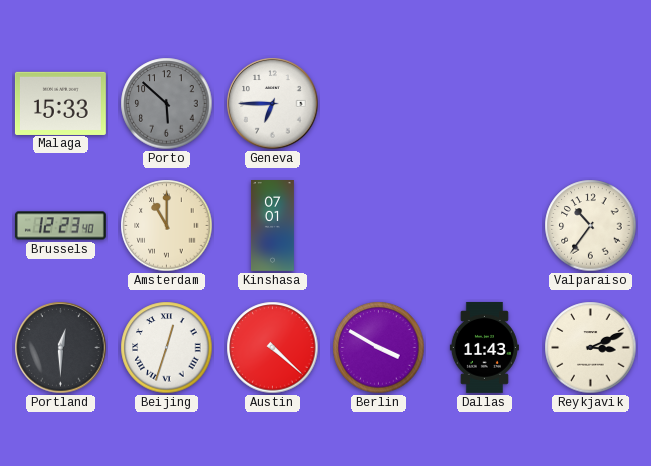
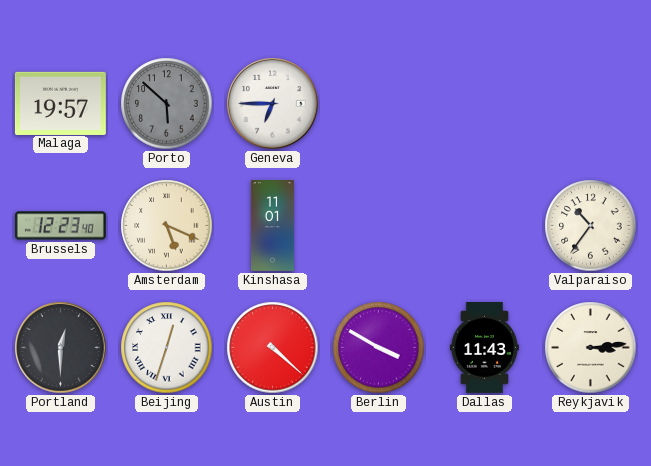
Malaga: 15:33 -> 19:57
Amsterdam: 11:00 -> 5:19
Kinshasa: 07:01 -> 11:01
Reykjavik: 3:11 -> 3:14
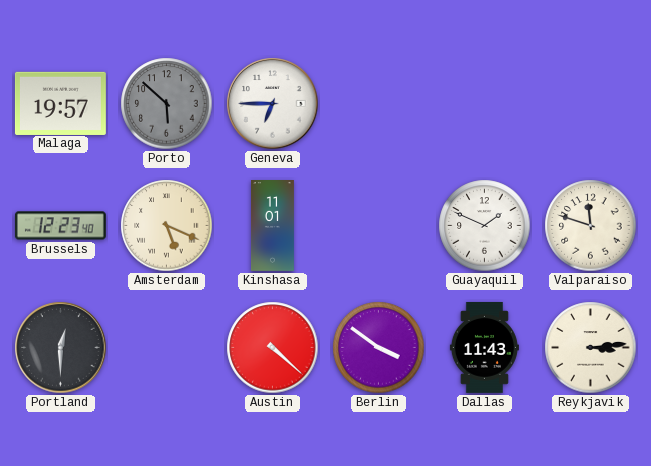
Guayaquil: none -> 1:49
Valparaiso: 10:36 -> 11:48
Beijing: 12:33 -> none
Berlin: 3:50 -> 3:51
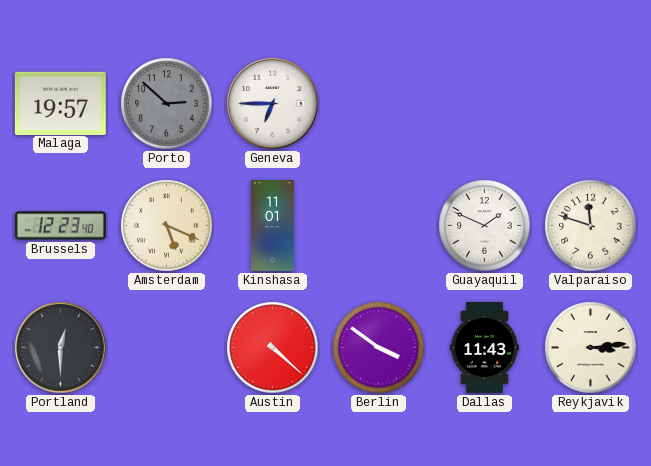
Porto: 5:52 -> 2:52
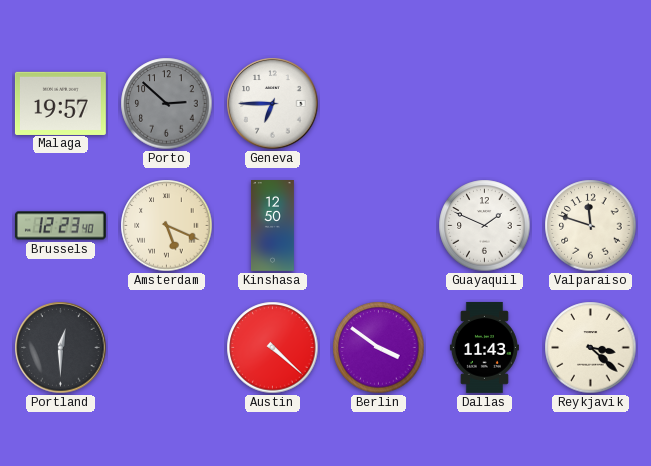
Kinshasa: 11:01 -> 12:50
Reykjavik: 3:14 -> 3:22
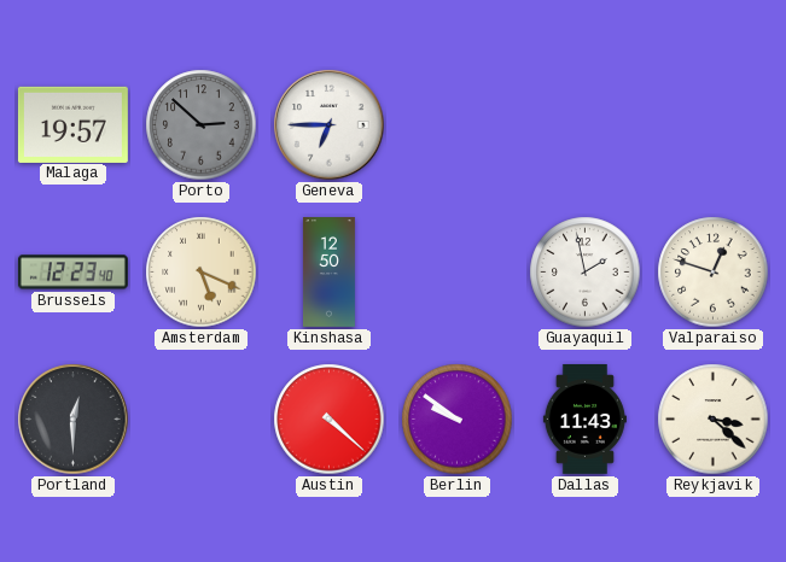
Guayaquil: 1:49 -> 1:58
Valparaiso: 11:48 -> 12:48
Berlin: 3:51 -> 9:51
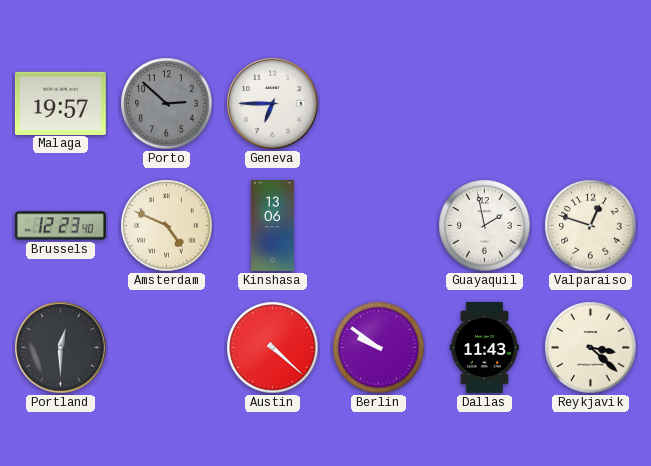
Amsterdam: 5:19 -> 4:49
Kinshasa: 12:50 -> 13:06
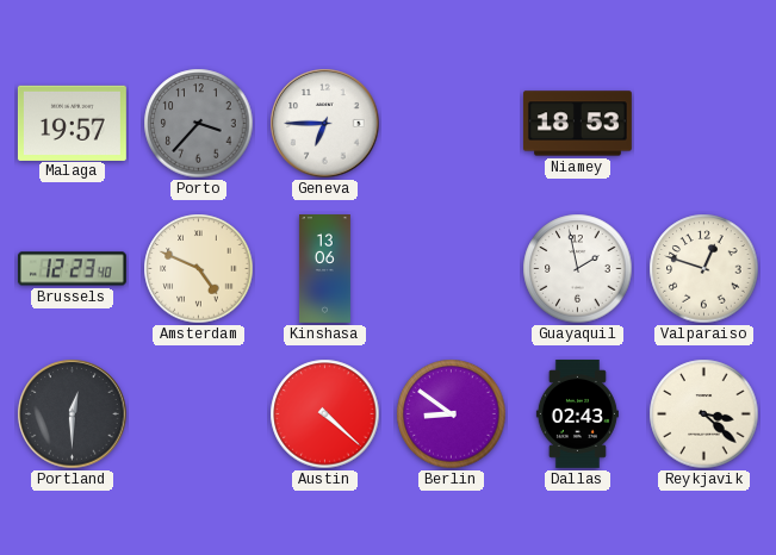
Porto: 2:52 -> 3:37
Niamey: none -> 18:53
Berlin: 9:51 -> 8:51
Dallas: 11:43 -> 02:43
